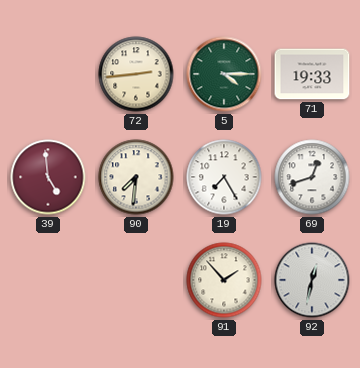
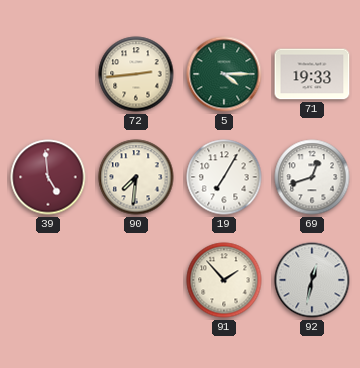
19: 7:25 -> 7:05
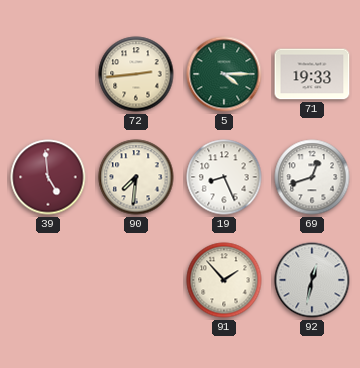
19: 7:05 -> 8:26
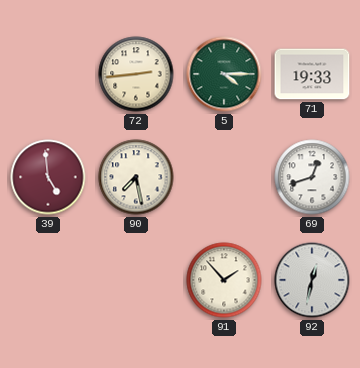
90: 7:31 -> 7:28
19: 8:26 -> none
